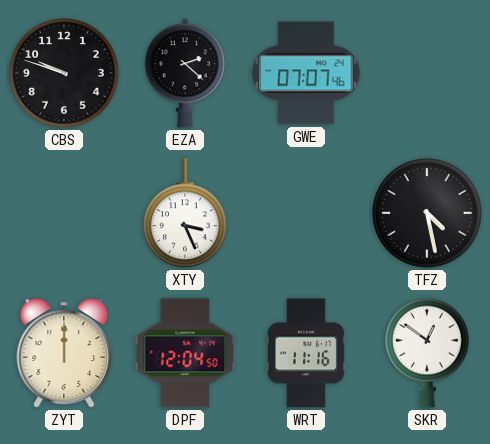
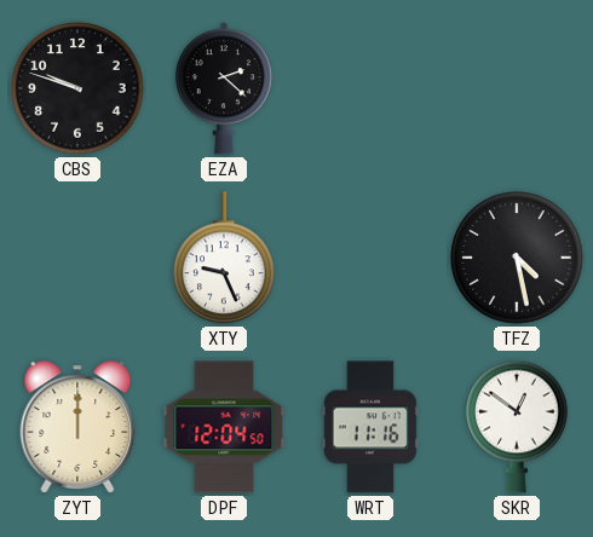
GWE: 07:07 -> none
XTY: 3:26 -> 9:26
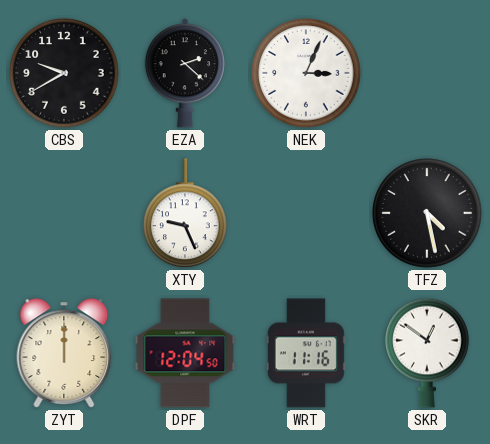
CBS: 9:48 -> 9:40
NEK: none -> 3:04
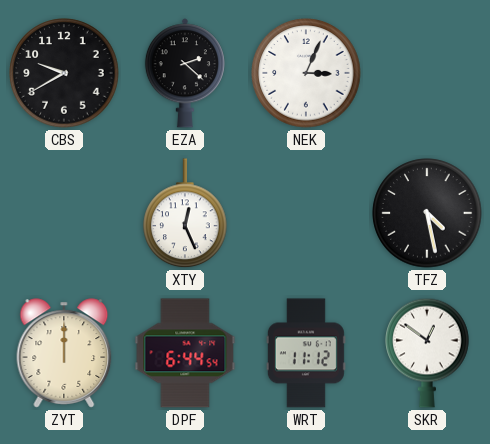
XTY: 9:26 -> 12:26
DPF: 12:04 -> 6:44
WRT: 11:16 -> 11:12
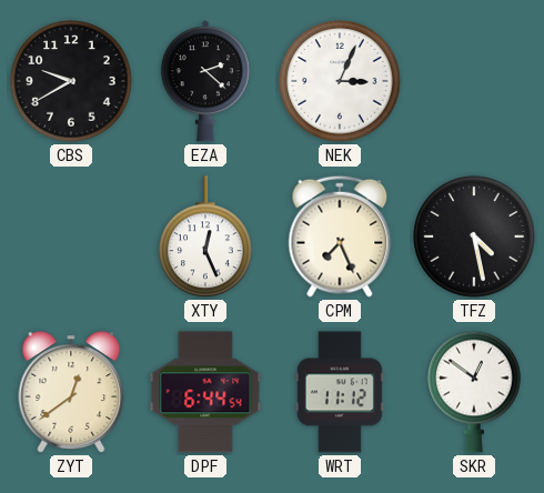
CPM: none -> 7:26
ZYT: 12:00 -> 12:39
